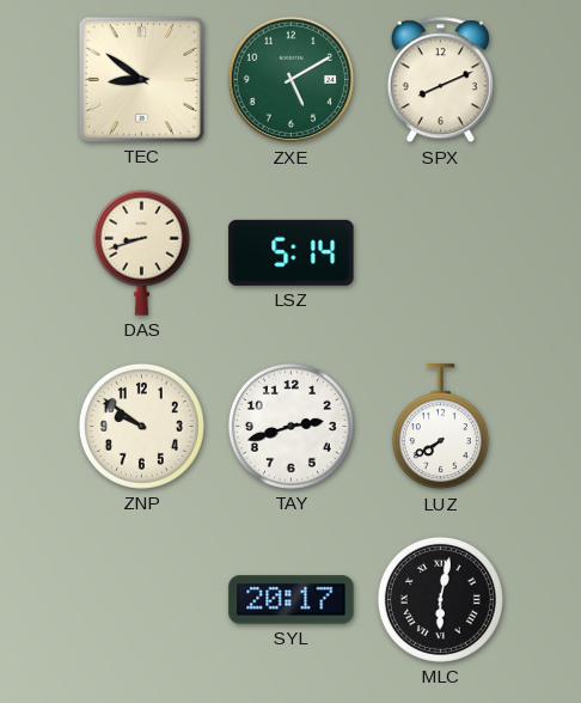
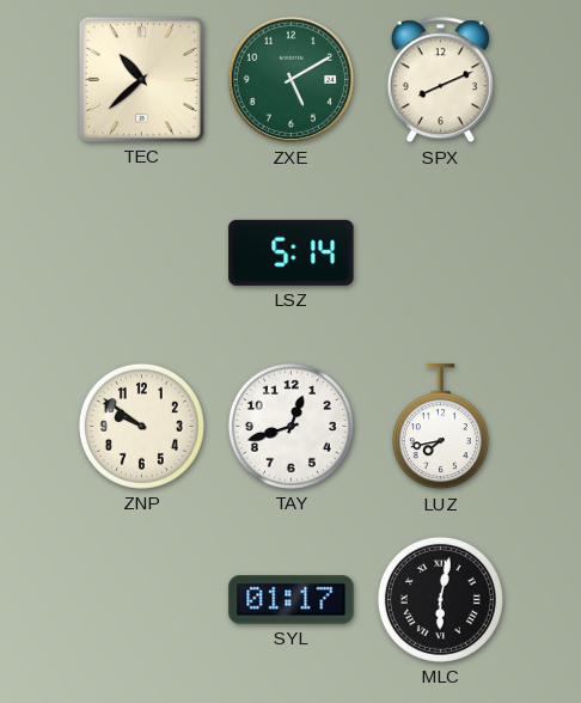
TEC: 8:51 -> 10:38
DAS: 8:42 -> none
TAY: 2:42 -> 12:42
LUZ: 7:40 -> 7:43
SYL: 20:17 -> 01:17
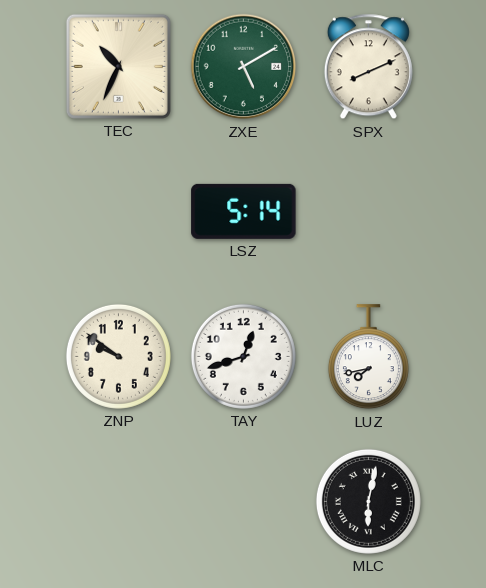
TEC: 10:38 -> 10:34
SYL: 01:17 -> none
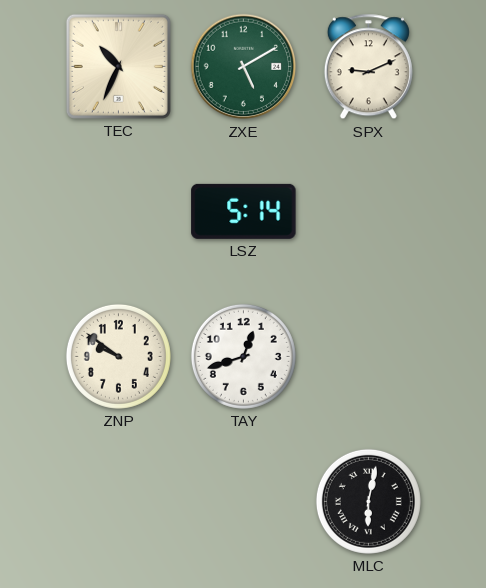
SPX: 8:11 -> 9:11
LUZ: 7:43 -> none
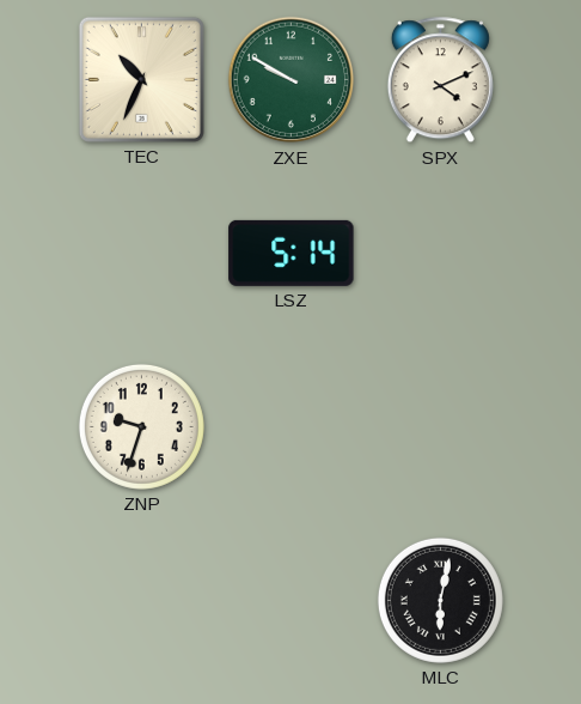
ZXE: 5:10 -> 9:50
SPX: 9:11 -> 4:11
ZNP: 9:51 -> 9:33
TAY: 12:42 -> none
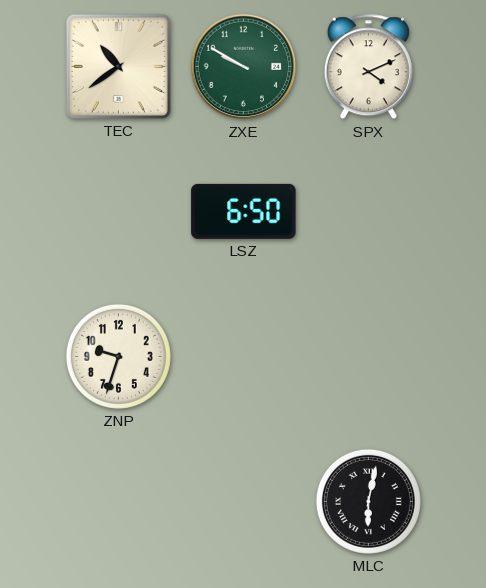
TEC: 10:34 -> 10:39
LSZ: 5:14 -> 6:50
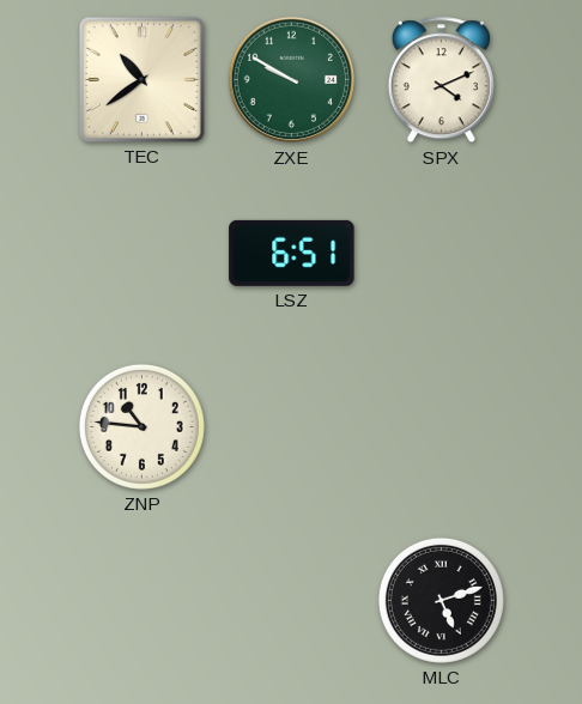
LSZ: 6:50 -> 6:51
ZNP: 9:33 -> 10:46
MLC: 6:02 -> 5:12
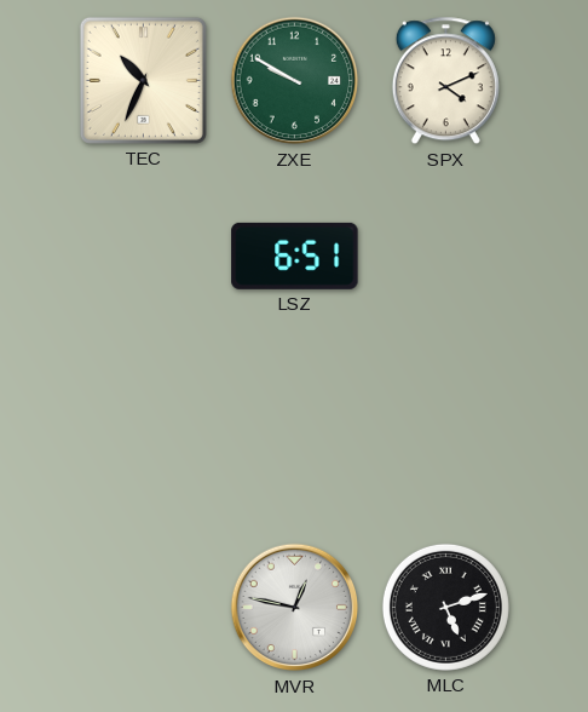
TEC: 10:39 -> 10:34
ZNP: 10:46 -> none
MVR: none -> 12:47
